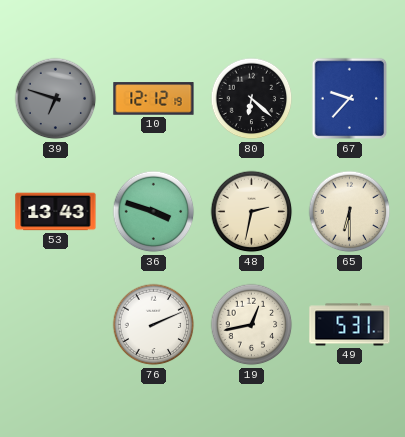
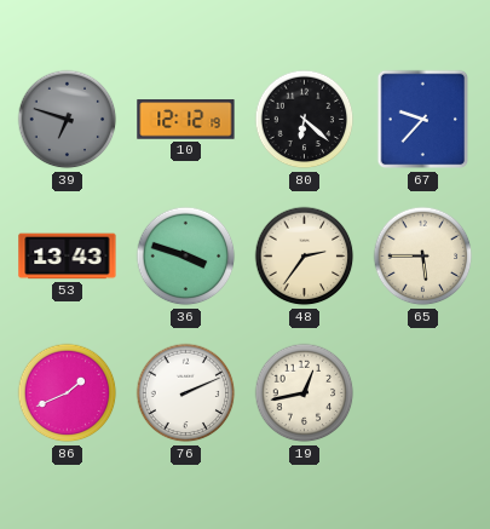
48: 2:32 -> 2:36
65: 6:30 -> 5:45
86: none -> 1:41
49: 5:31 -> none
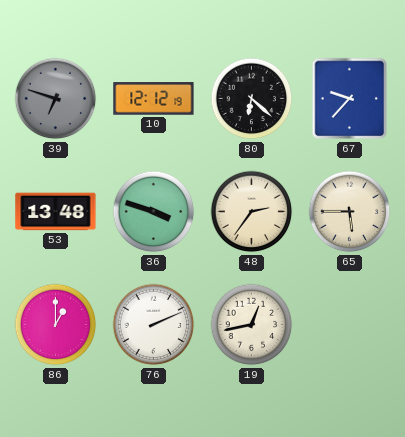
53: 13:43 -> 13:48
86: 1:41 -> 1:00
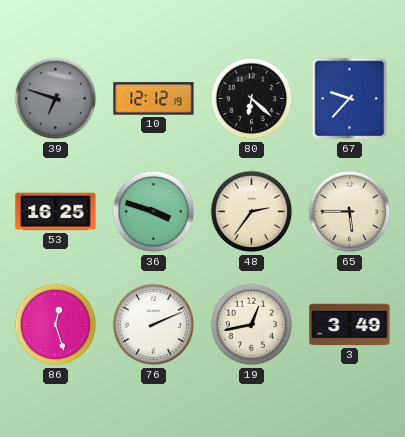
53: 13:48 -> 16:25
86: 1:00 -> 12:27
3: none -> 3:49
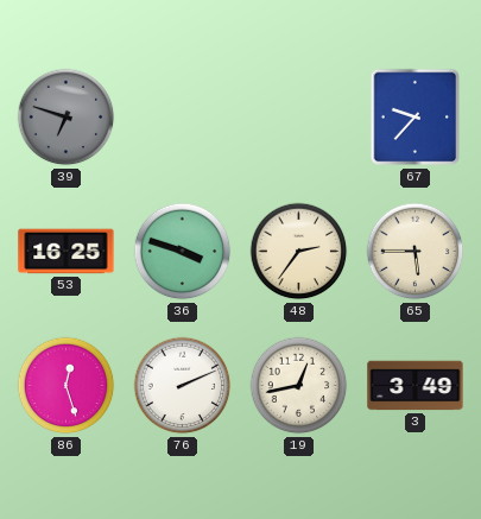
10: 12:12 -> none
80: 6:22 -> none
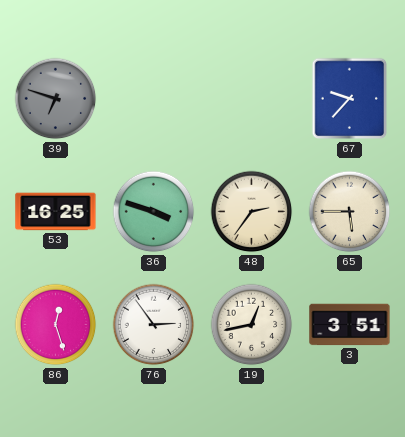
76: 2:11 -> 2:54
3: 3:49 -> 3:51
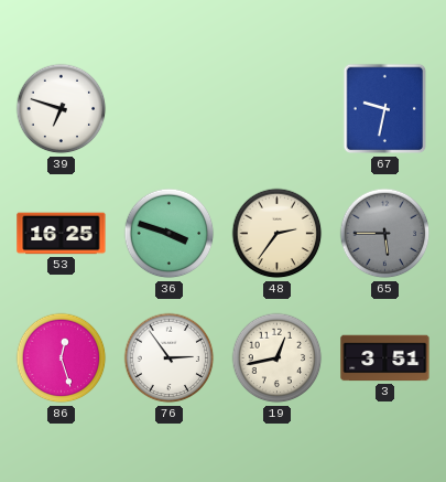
39 dial: grey -> white
67: 9:37 -> 9:32
65 dial: cream -> grey
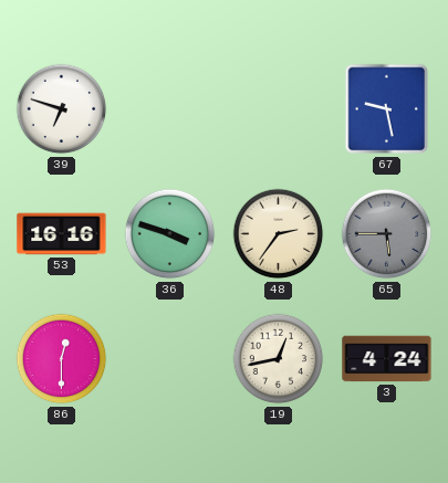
67: 9:32 -> 9:28
53: 16:25 -> 16:16
86: 12:27 -> 12:30
76: 2:54 -> none
3: 3:51 -> 4:24
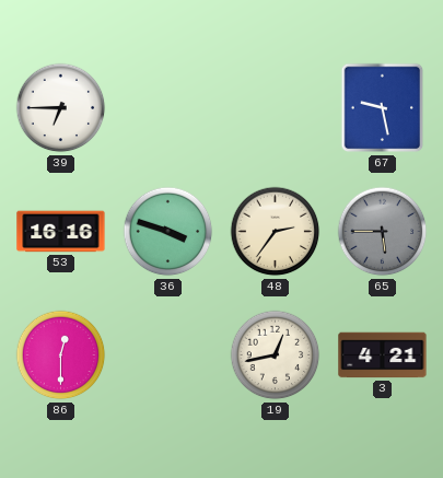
39: 6:48 -> 6:45
3: 4:24 -> 4:21
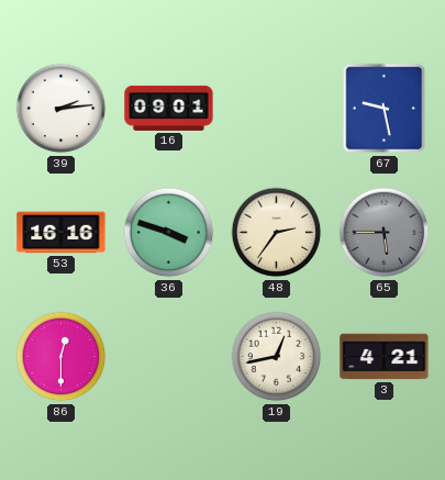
39: 6:45 -> 2:14
16: none -> 09:01
